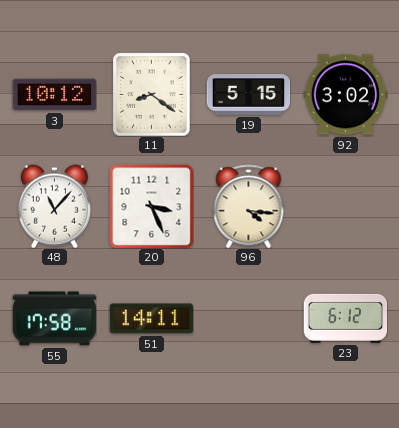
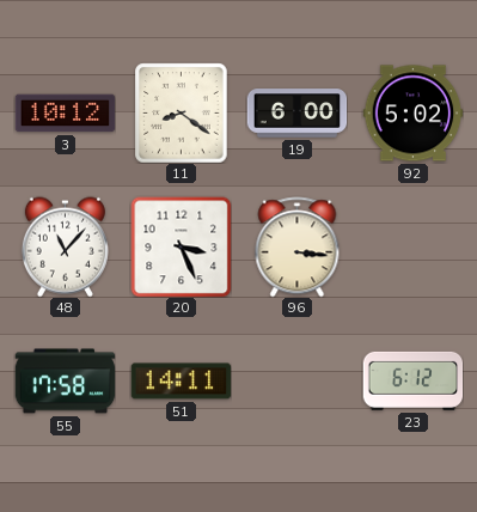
19: 5:15 -> 6:00
92: 3:02 -> 5:02
96: 4:16 -> 3:16
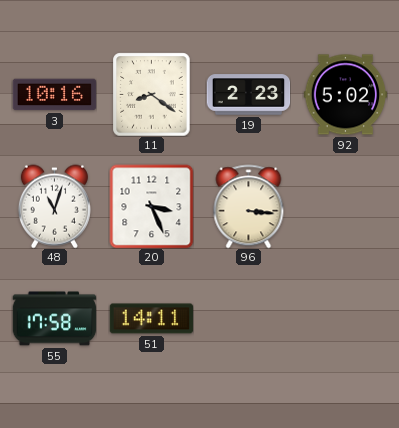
3: 10:12 -> 10:16
19: 6:00 -> 2:23
48: 11:07 -> 11:03
23: 6:12 -> none
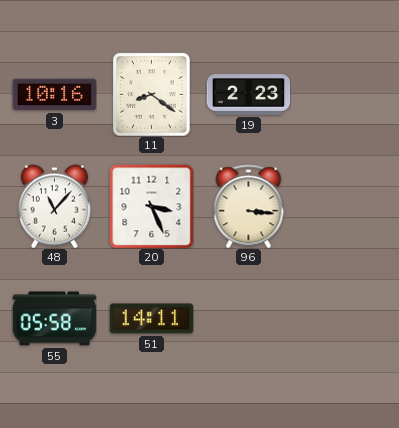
92: 5:02 -> none
48: 11:03 -> 11:07
55: 17:58 -> 05:58
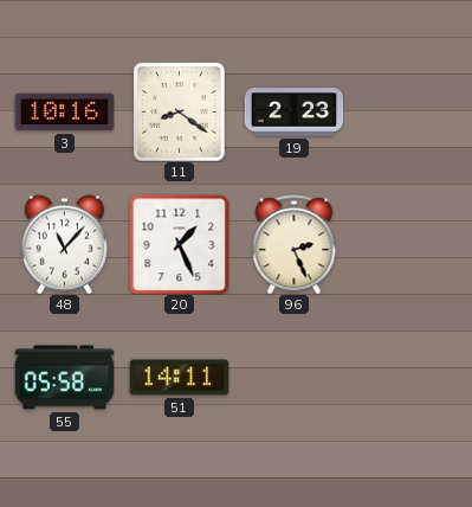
20: 3:26 -> 1:26
96: 3:16 -> 2:26
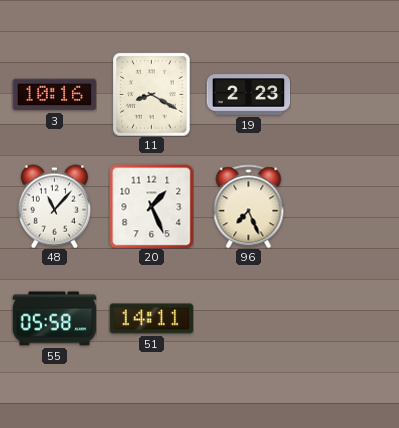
11: 8:21 -> 8:20
96: 2:26 -> 7:26
